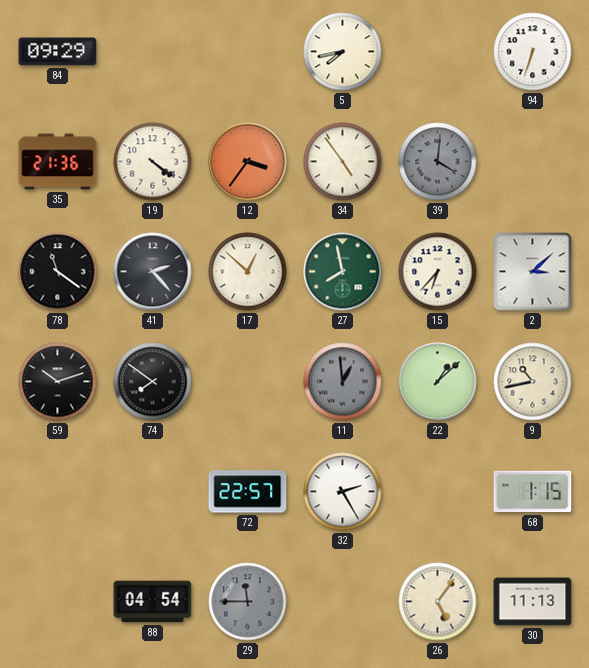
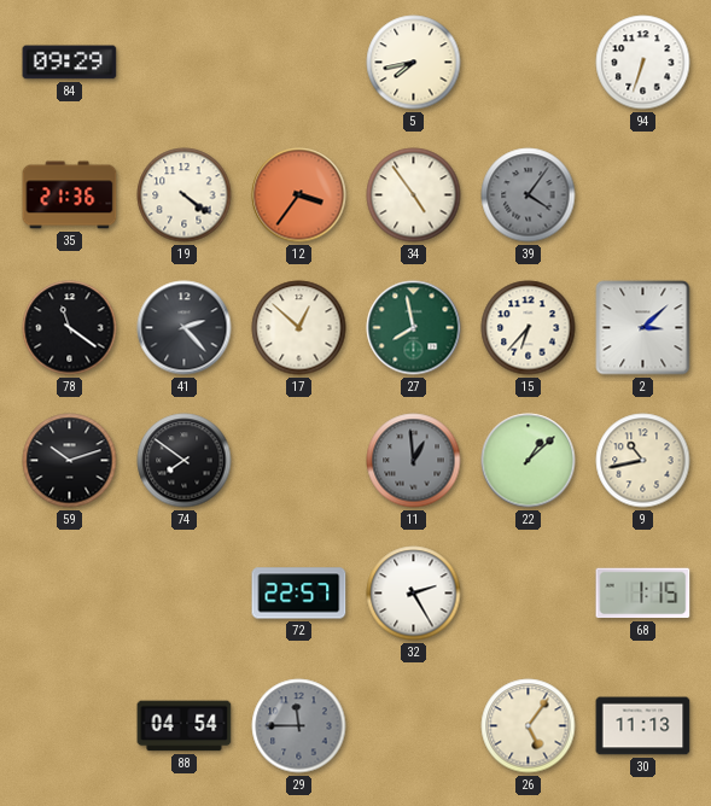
39: 4:01 -> 4:06
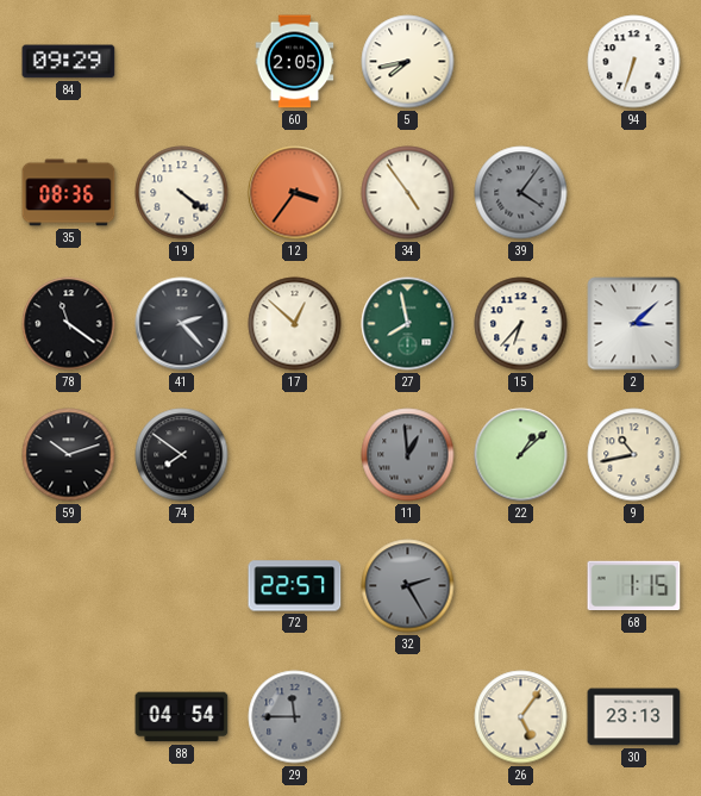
60: none -> 2:05
35: 21:36 -> 08:36
32 dial: white -> grey
30: 11:13 -> 23:13
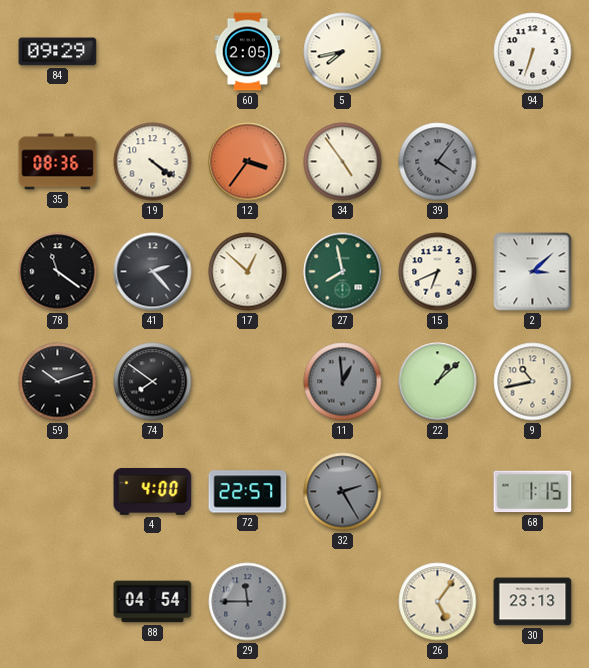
15: 6:37 -> 6:41
4: none -> 4:00
